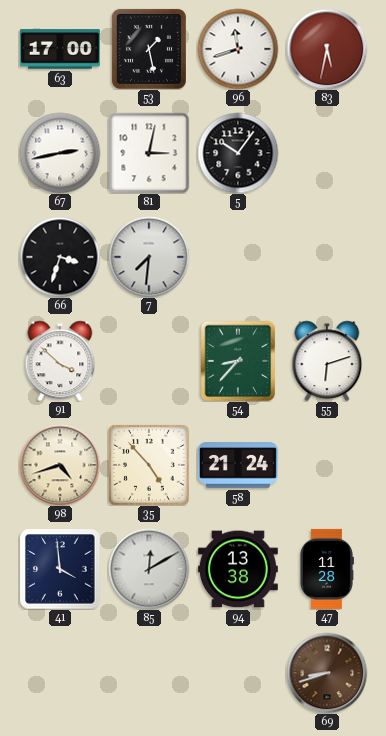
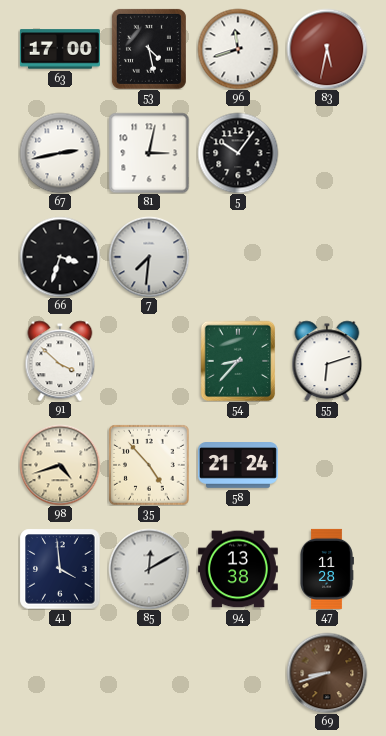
53: 1:28 -> 4:28
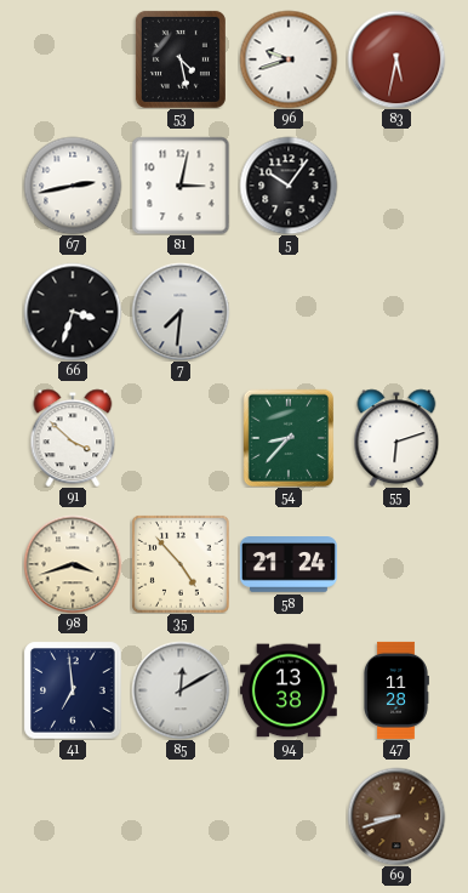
63: 17:00 -> none
96: 11:42 -> 9:42
98: 4:42 -> 3:42
41: 3:59 -> 6:59
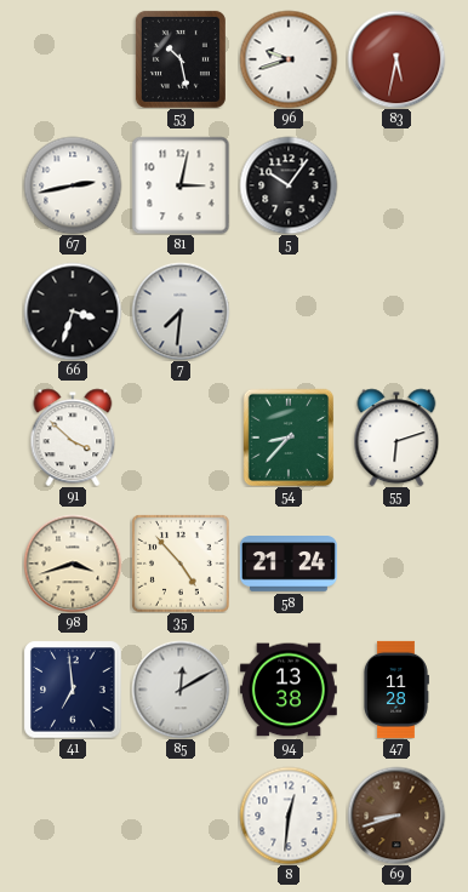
53: 4:28 -> 10:28
8: none -> 12:31
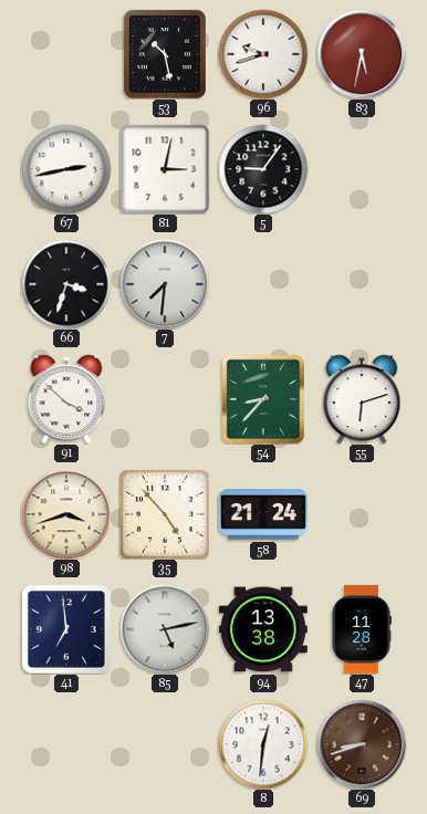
5: 10:06 -> 9:06
85: 12:10 -> 5:13
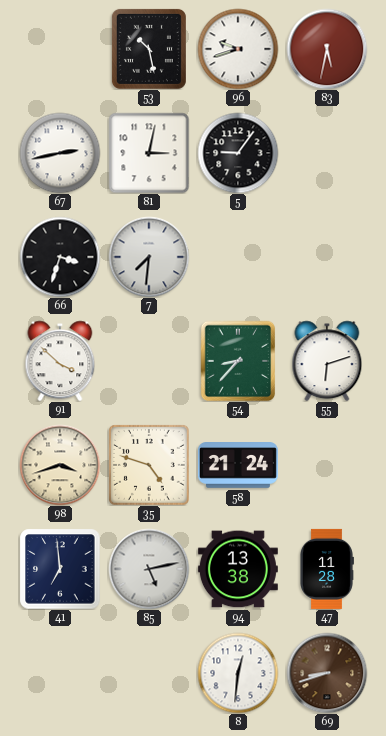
35: 4:53 -> 4:48
